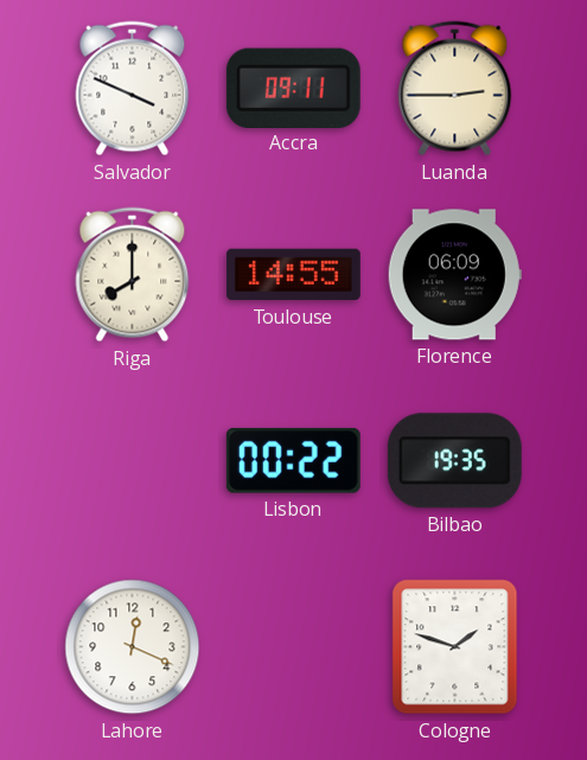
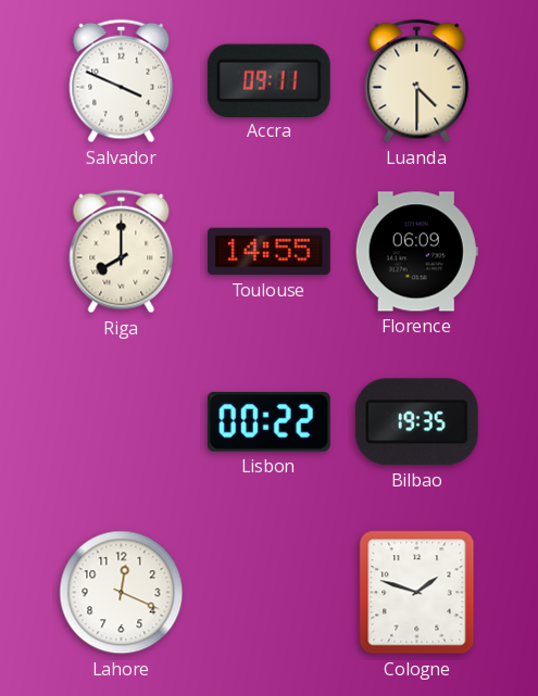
Luanda: 2:45 -> 4:30
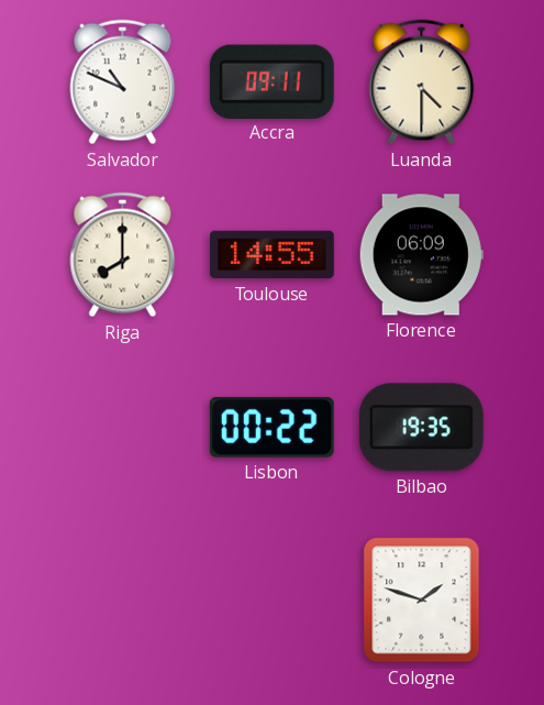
Salvador: 3:49 -> 10:49
Lahore: 12:19 -> none
